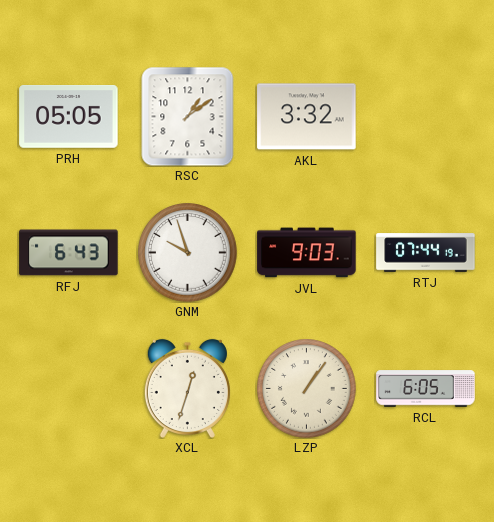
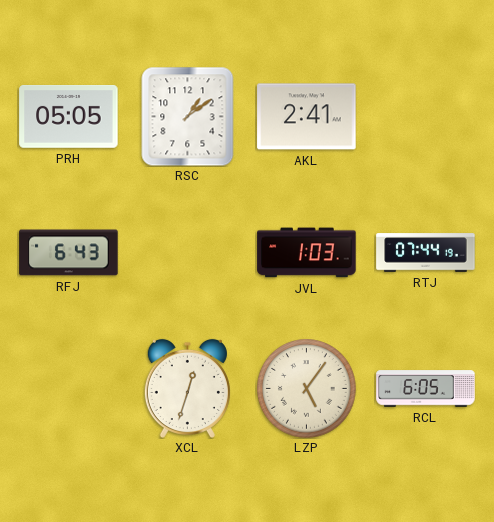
AKL: 3:32 -> 2:41
GNM: 9:57 -> none
JVL: 9:03 -> 1:03
LZP: 1:06 -> 5:06
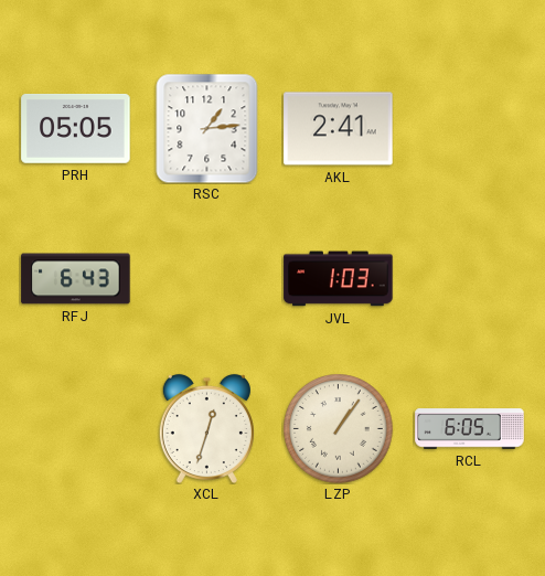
RSC: 1:09 -> 1:14
RTJ: 07:44 -> none
LZP: 5:06 -> 1:06
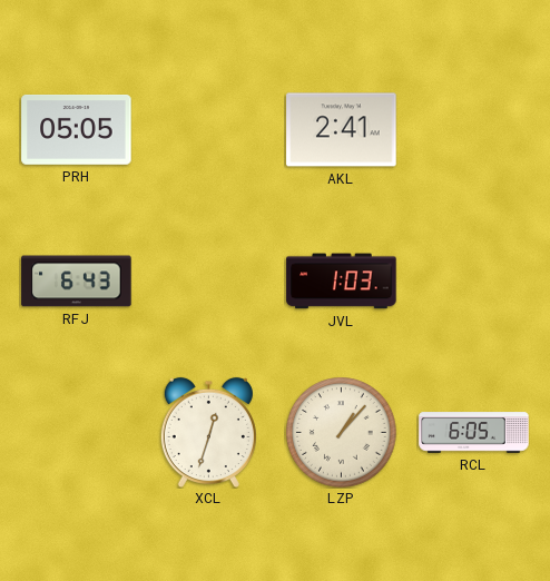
RSC: 1:14 -> none
LZP: 1:06 -> 1:07
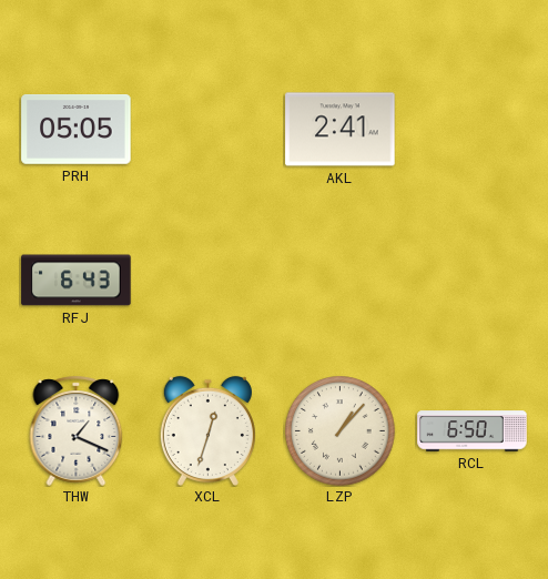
JVL: 1:03 -> none
THW: none -> 1:19
RCL: 6:05 -> 6:50
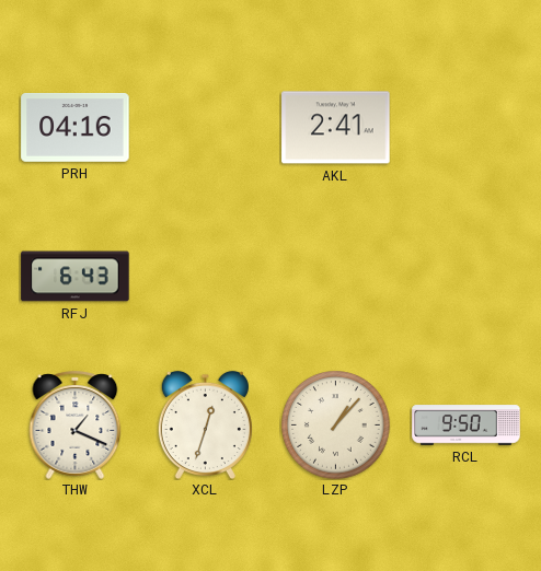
PRH: 05:05 -> 04:16
RCL: 6:50 -> 9:50
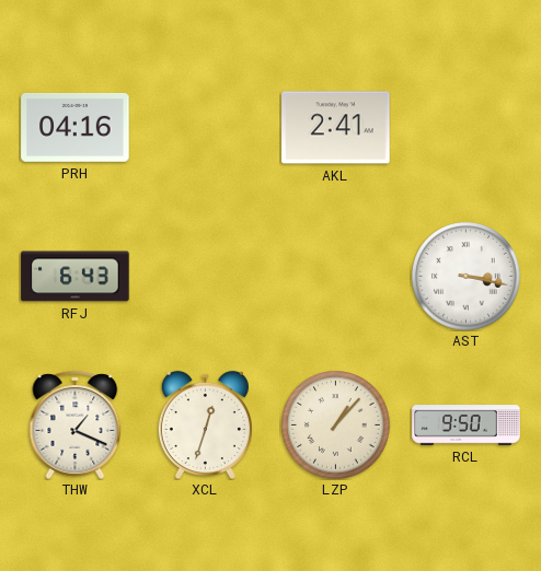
AST: none -> 3:17
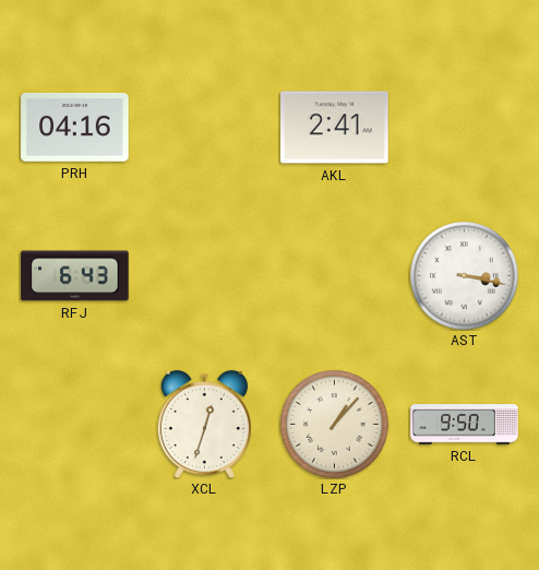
THW: 1:19 -> none
